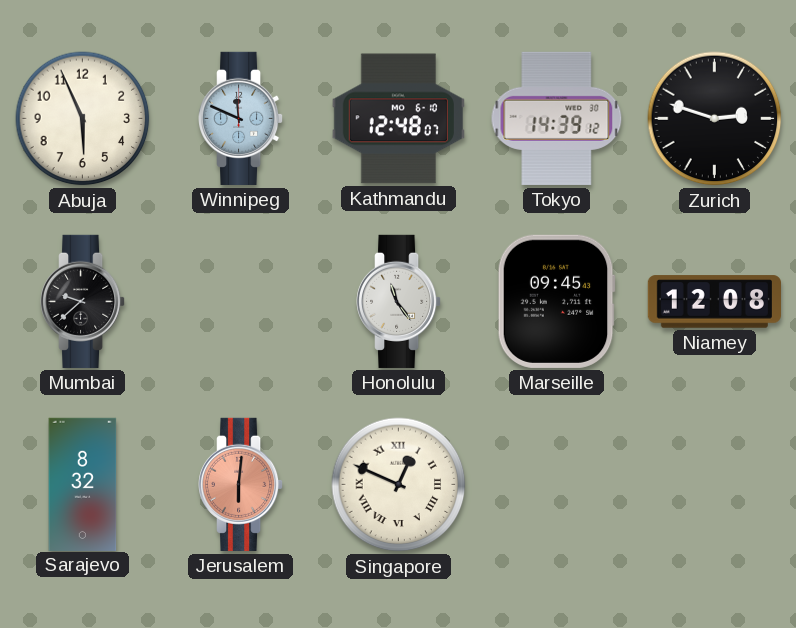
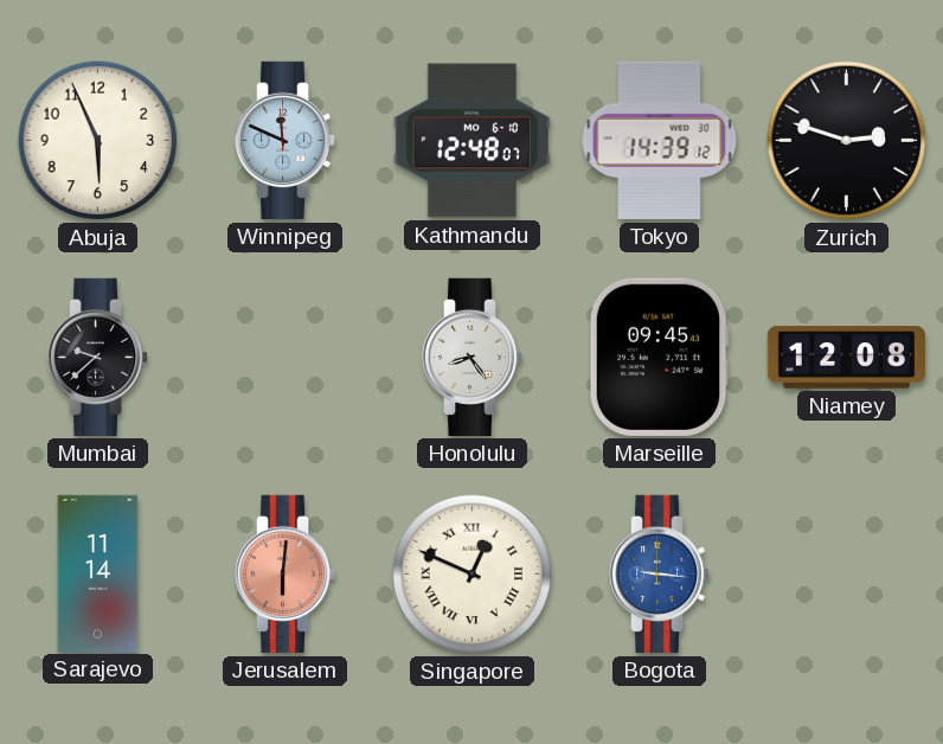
Honolulu: 11:24 -> 8:24
Sarajevo: 8:32 -> 11:14
Bogota: none -> 9:16
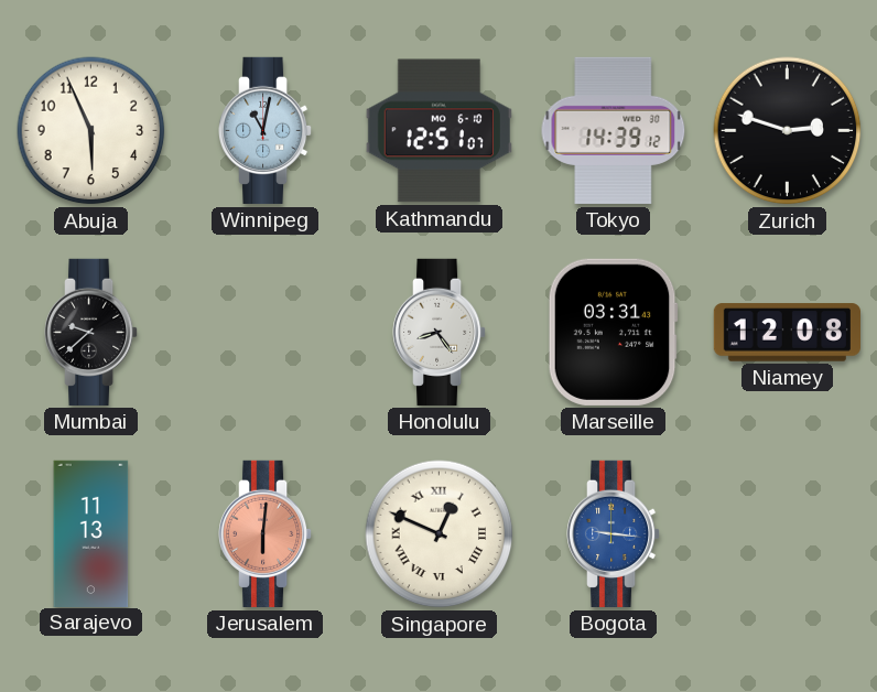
Winnipeg: 11:49 -> 11:02
Kathmandu: 12:48 -> 12:51
Marseille: 09:45 -> 03:31
Sarajevo: 11:14 -> 11:13
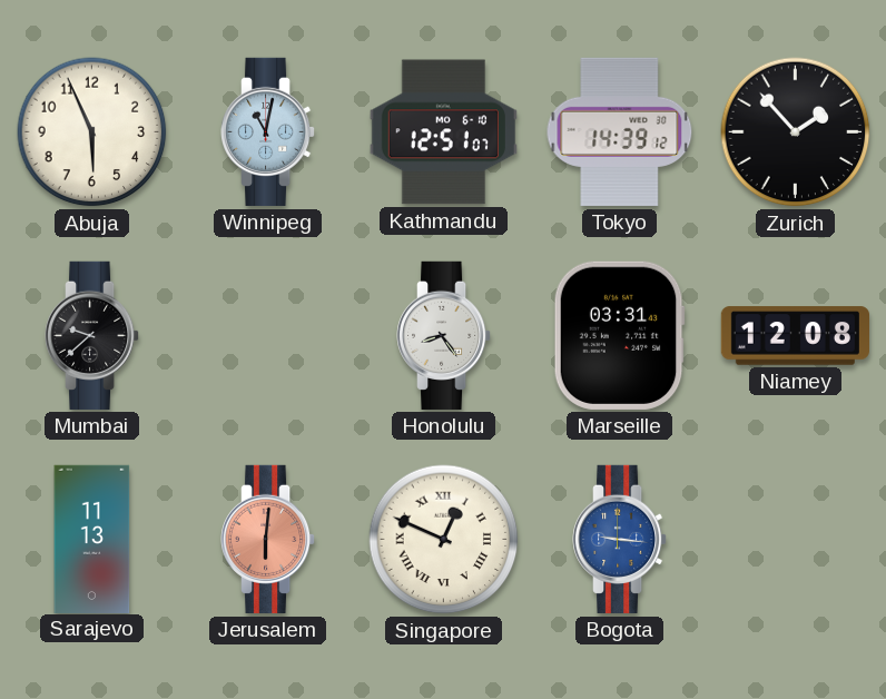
Zurich: 2:48 -> 1:53
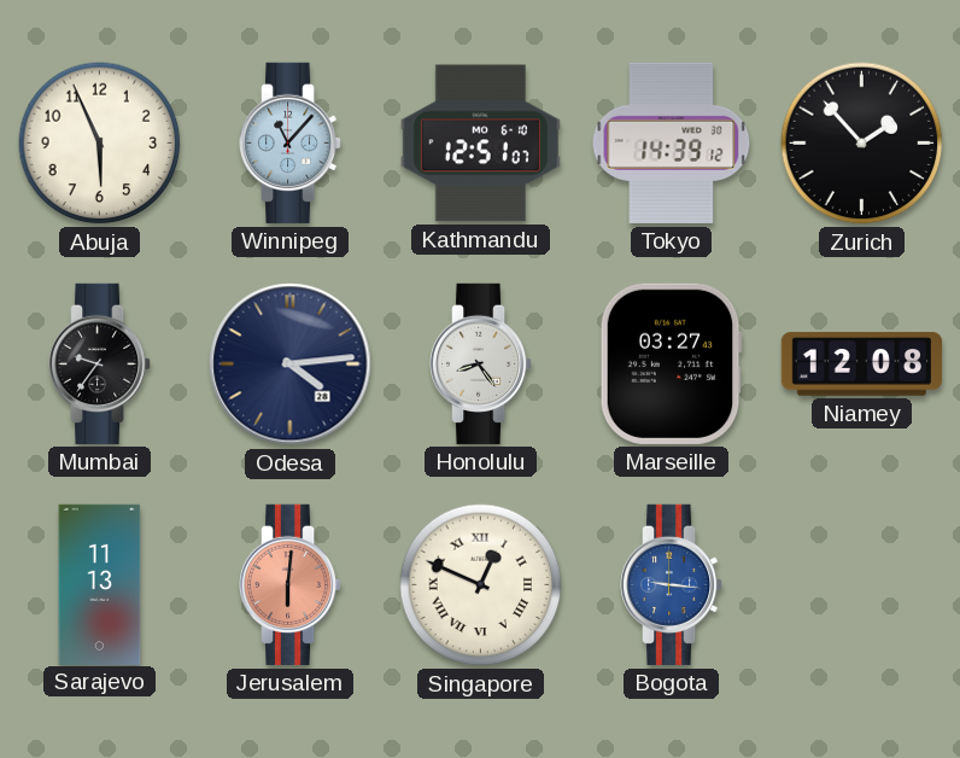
Winnipeg: 11:02 -> 11:07
Mumbai: 9:38 -> 9:36
Odesa: none -> 4:14
Marseille: 03:31 -> 03:27
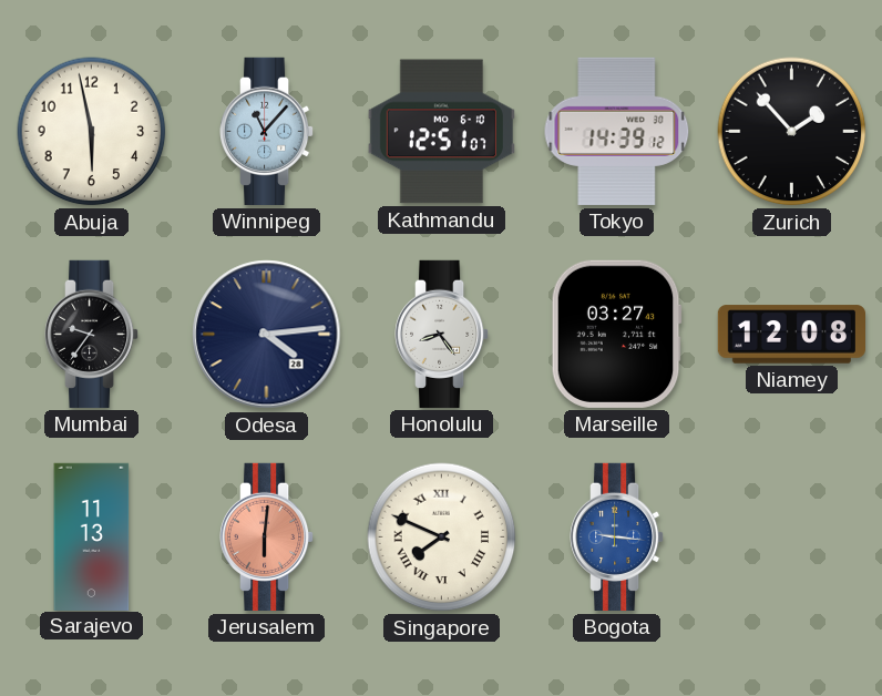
Abuja: 5:56 -> 5:58
Singapore: 12:49 -> 7:49
